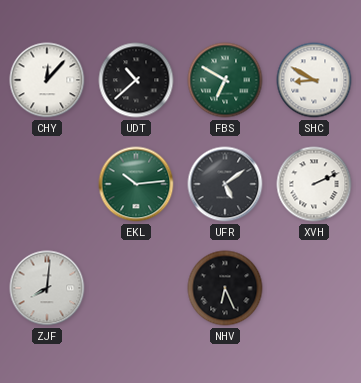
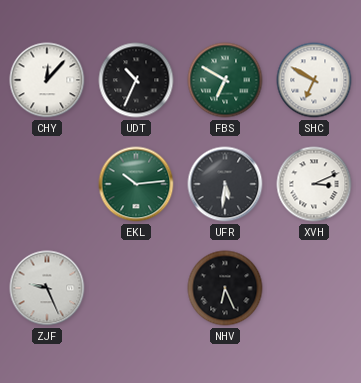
UDT: 10:38 -> 10:34
SHC: 8:50 -> 6:50
UFR: 5:09 -> 5:31
XVH: 2:11 -> 3:11
ZJF: 8:01 -> 9:26
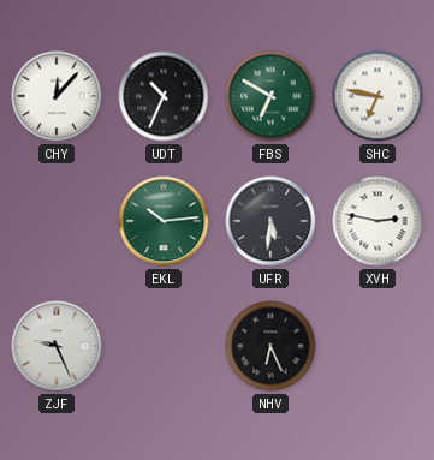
SHC: 6:50 -> 6:47
XVH: 3:11 -> 2:47
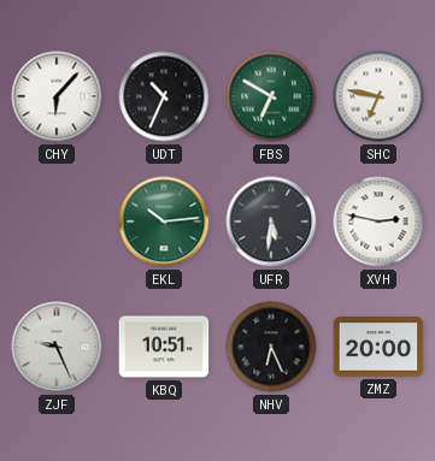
CHY: 12:07 -> 6:07
KBQ: none -> 10:51
ZMZ: none -> 20:00
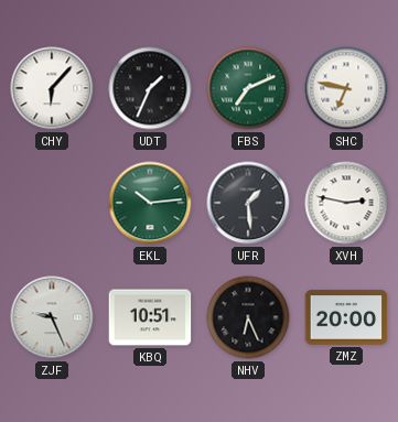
UDT: 10:34 -> 1:34
FBS: 6:50 -> 7:11
UFR: 5:31 -> 1:29
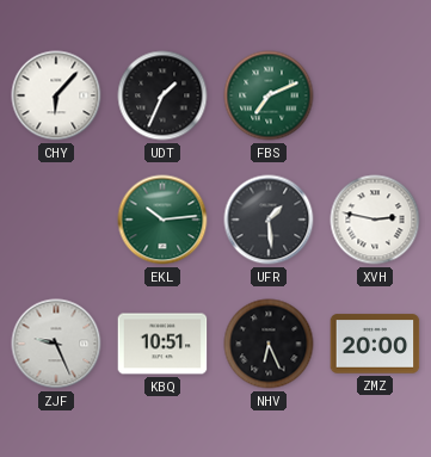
SHC: 6:47 -> none
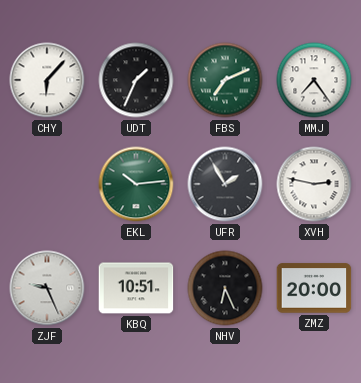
MMJ: none -> 7:24
UFR: 1:29 -> 1:55
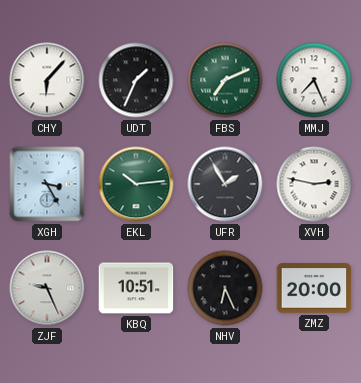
MMJ: 7:24 -> 7:26
XGH: none -> 3:25
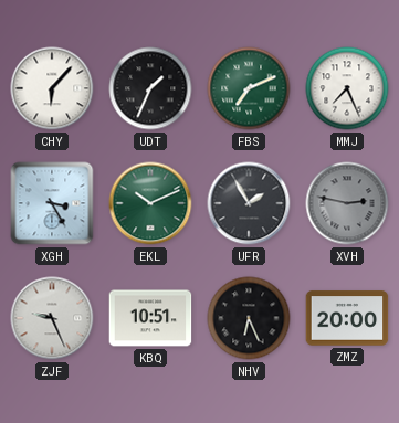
EKL: 10:14 -> 10:11
XVH dial: white -> grey
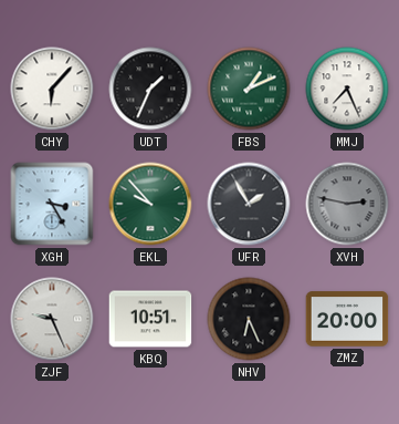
FBS: 7:11 -> 1:11
EKL: 10:11 -> 9:53
